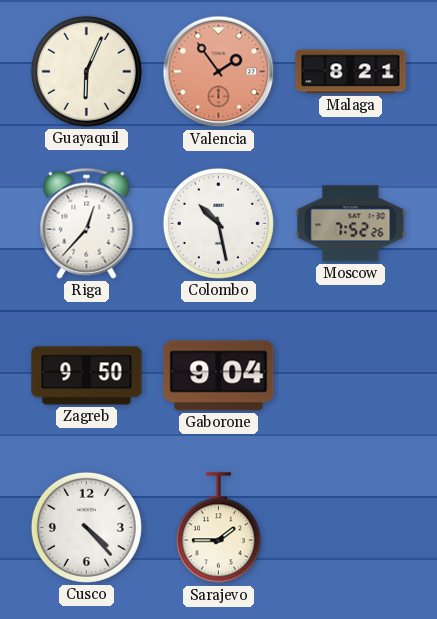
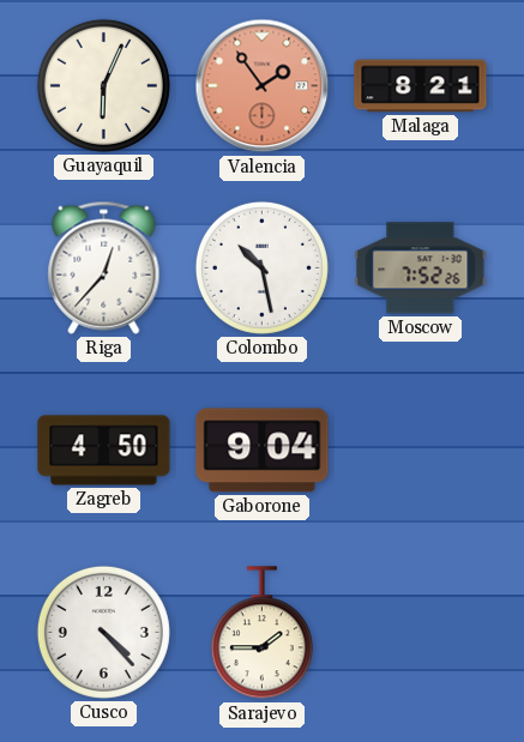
Zagreb: 9:50 -> 4:50
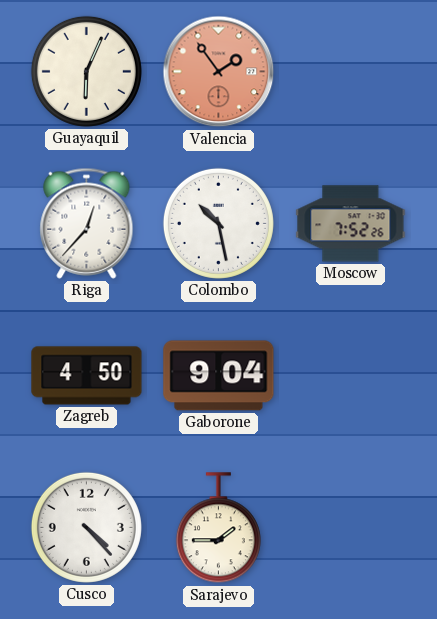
Malaga: 8:21 -> none
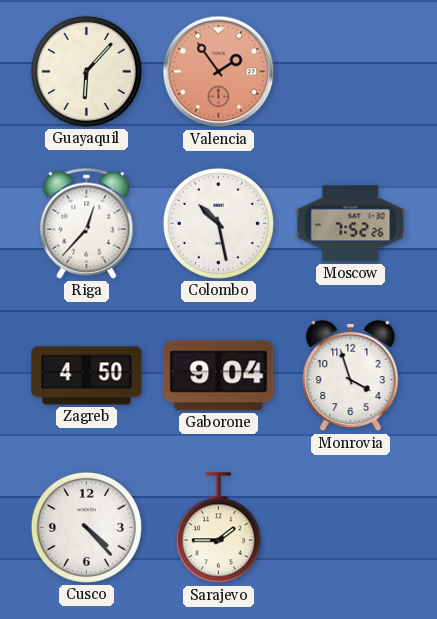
Guayaquil: 6:04 -> 6:07
Monrovia: none -> 3:57
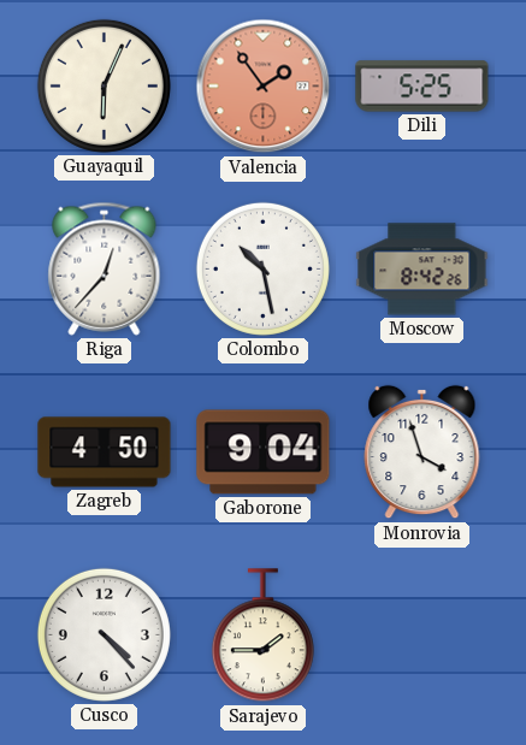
Guayaquil: 6:07 -> 6:04
Dili: none -> 5:25
Moscow: 7:52 -> 8:42
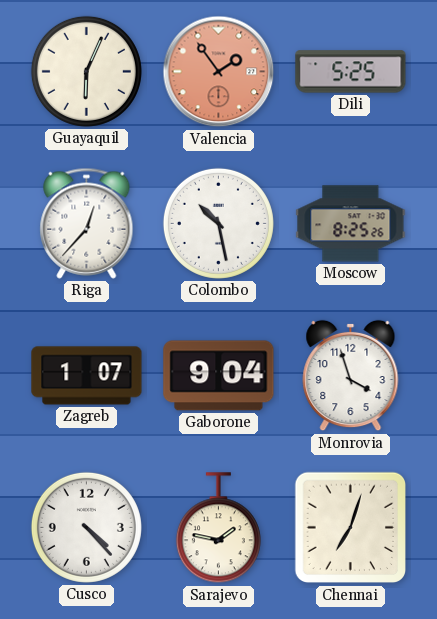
Moscow: 8:42 -> 8:25
Zagreb: 4:50 -> 1:07
Sarajevo: 1:45 -> 1:47
Chennai: none -> 7:03
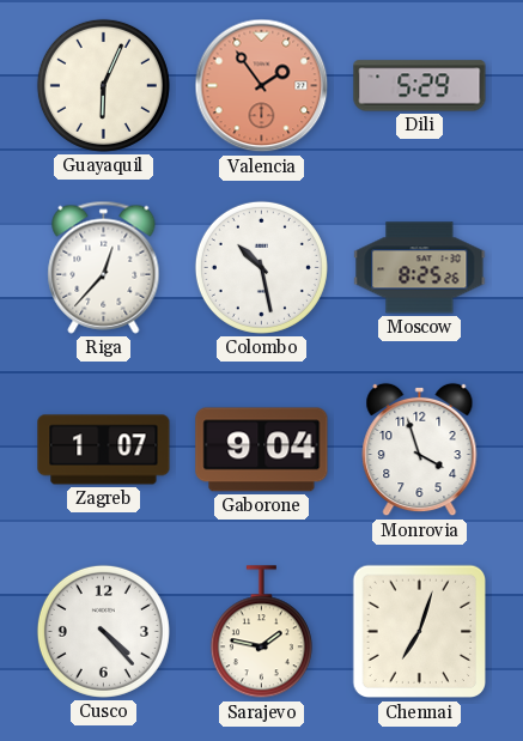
Dili: 5:25 -> 5:29
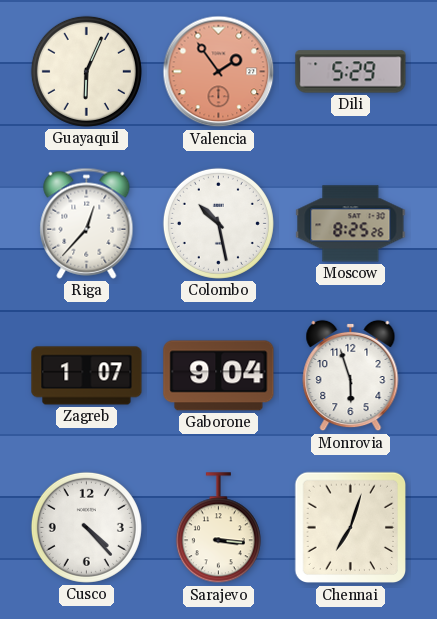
Monrovia: 3:57 -> 5:57
Sarajevo: 1:47 -> 3:16
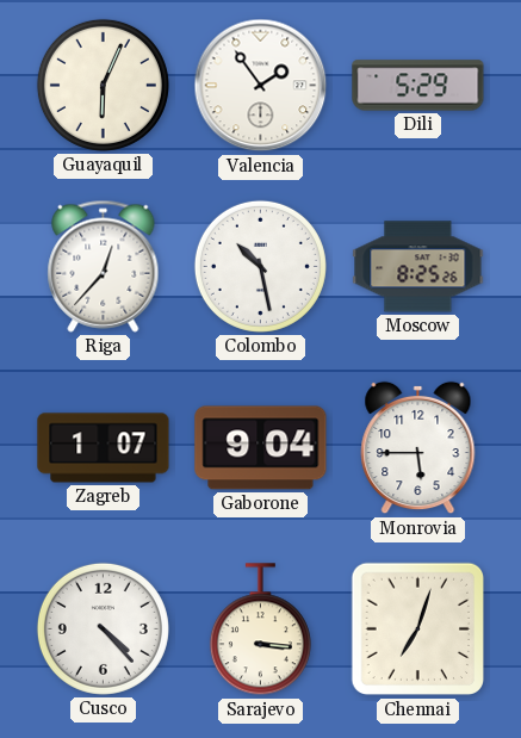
Valencia dial: salmon -> white
Monrovia: 5:57 -> 5:45
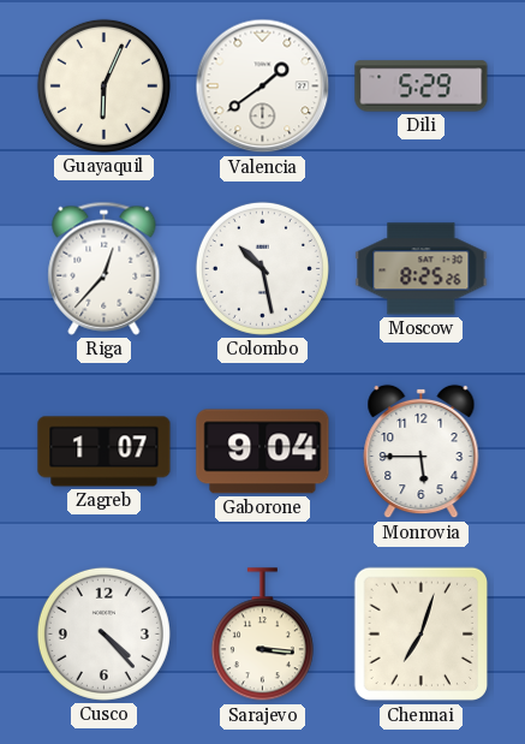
Valencia: 1:54 -> 1:39
